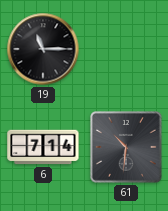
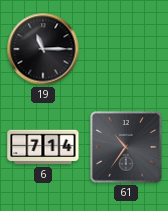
61: 10:31 -> 10:36
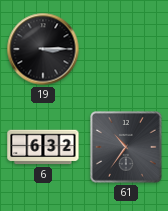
19: 11:15 -> 3:15
6: 7:14 -> 6:32
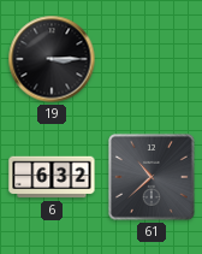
61: 10:36 -> 10:38
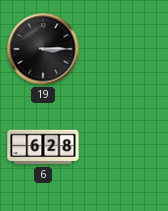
6: 6:32 -> 6:28
61: 10:38 -> none
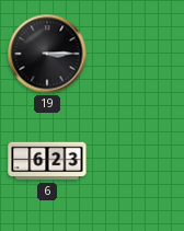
6: 6:28 -> 6:23
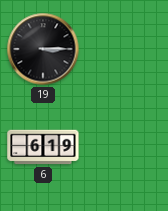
6: 6:23 -> 6:19
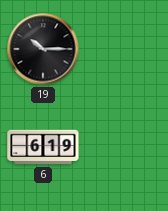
19: 3:15 -> 10:15
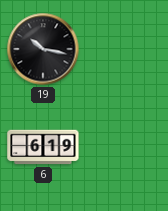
19: 10:15 -> 10:17
